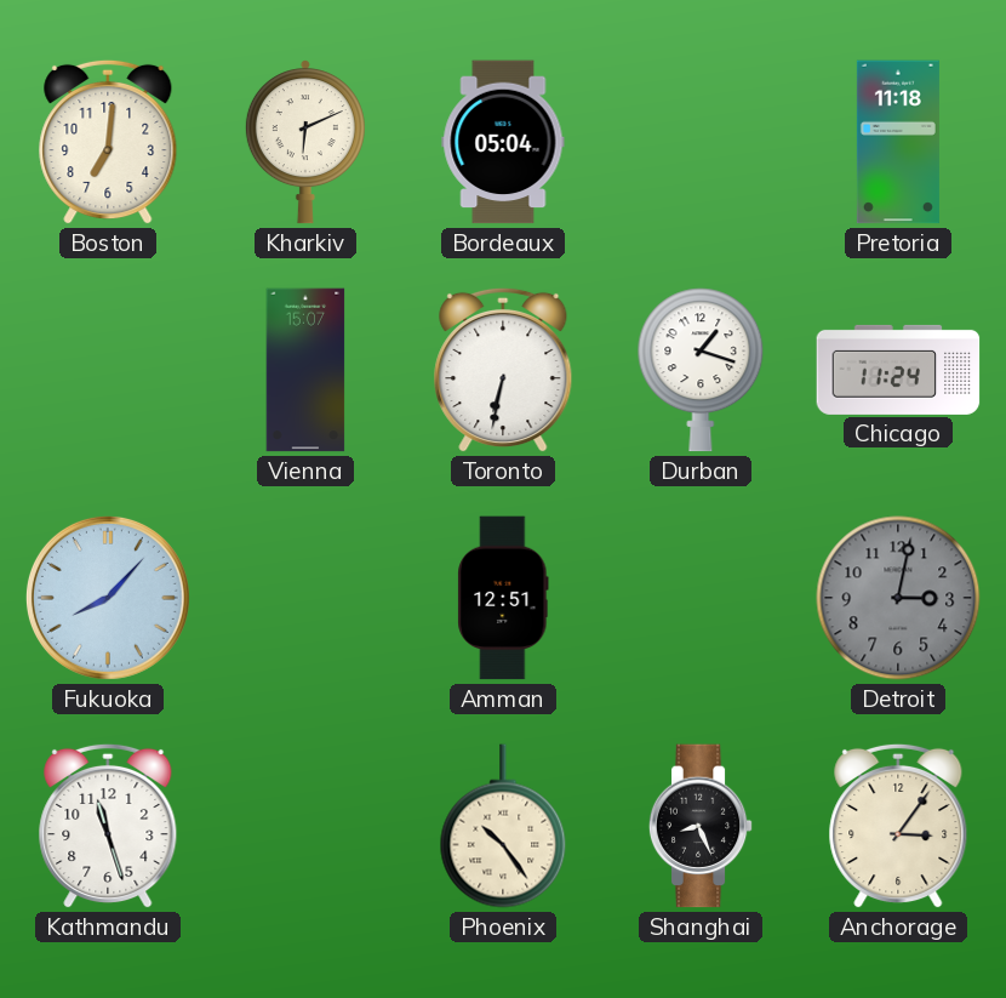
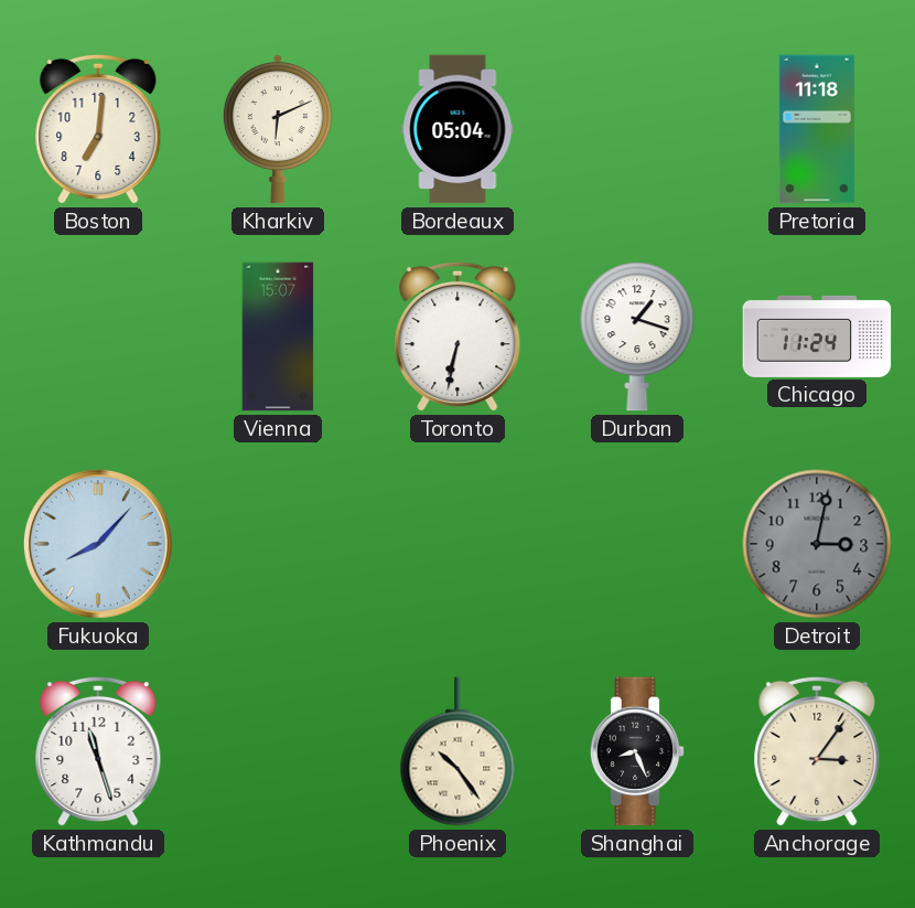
Amman: 12:51 -> none
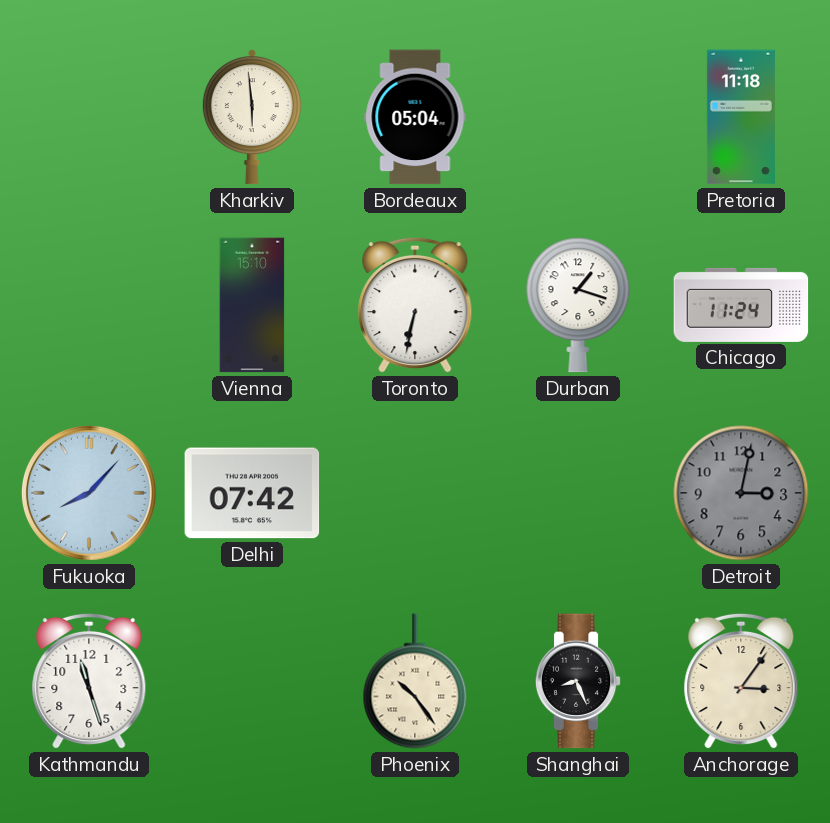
Boston: 7:01 -> none
Kharkiv: 6:11 -> 5:59
Vienna: 15:07 -> 15:10
Delhi: none -> 07:42
